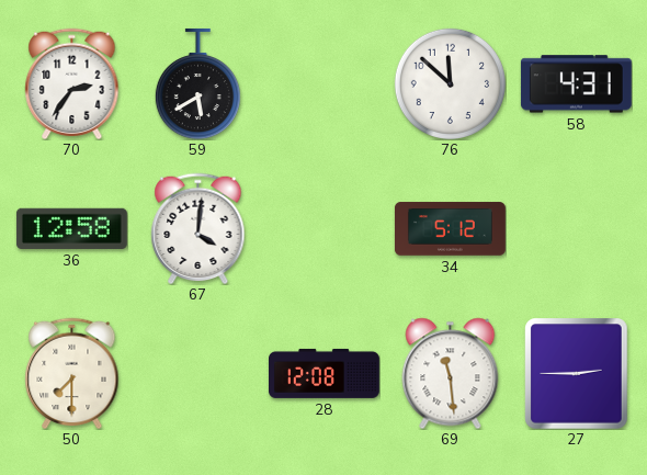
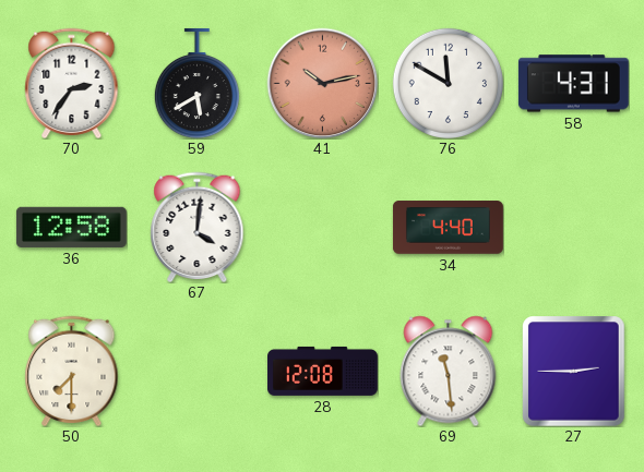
41: none -> 10:13
76: 11:52 -> 11:50
34: 5:12 -> 4:40
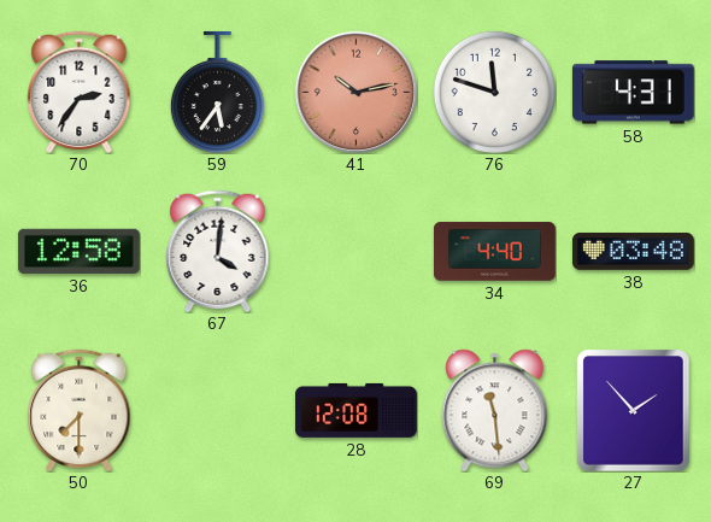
59: 5:40 -> 5:36
76: 11:50 -> 11:48
38: none -> 03:48
27: 2:45 -> 1:53
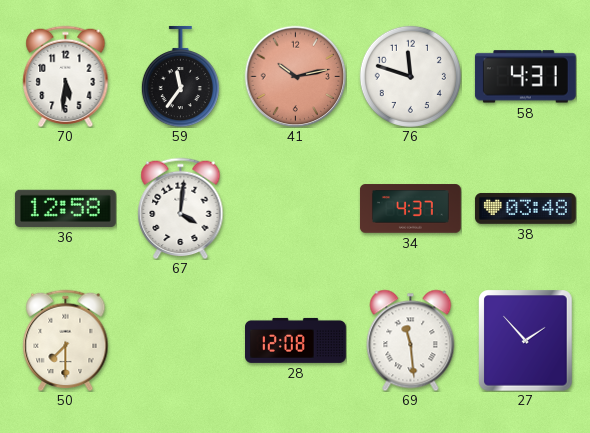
70: 2:36 -> 5:31
59: 5:36 -> 11:36
34: 4:40 -> 4:37
